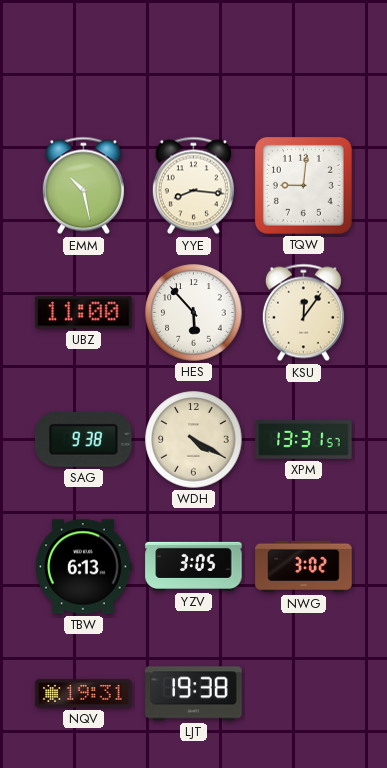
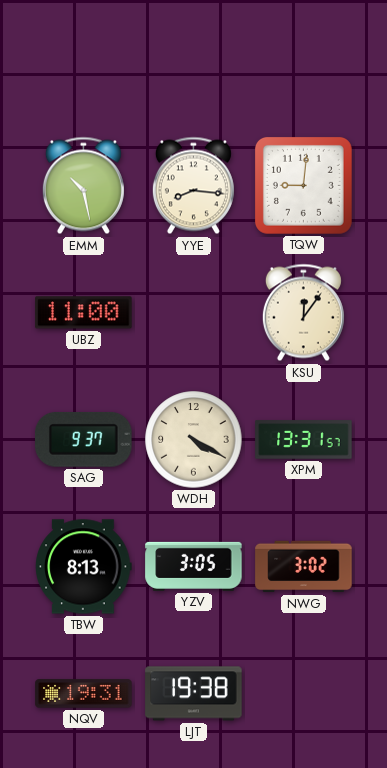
HES: 5:53 -> none
SAG: 9:38 -> 9:37
TBW: 6:13 -> 8:13
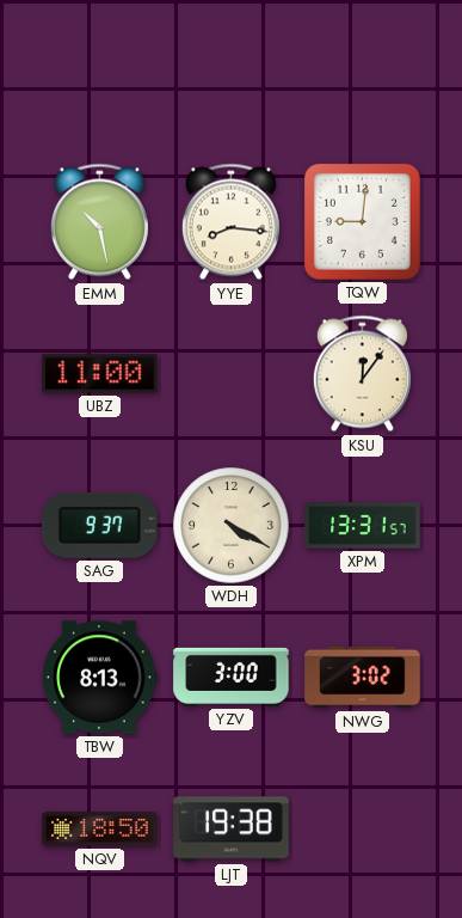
YZV: 3:05 -> 3:00
NQV: 19:31 -> 18:50
